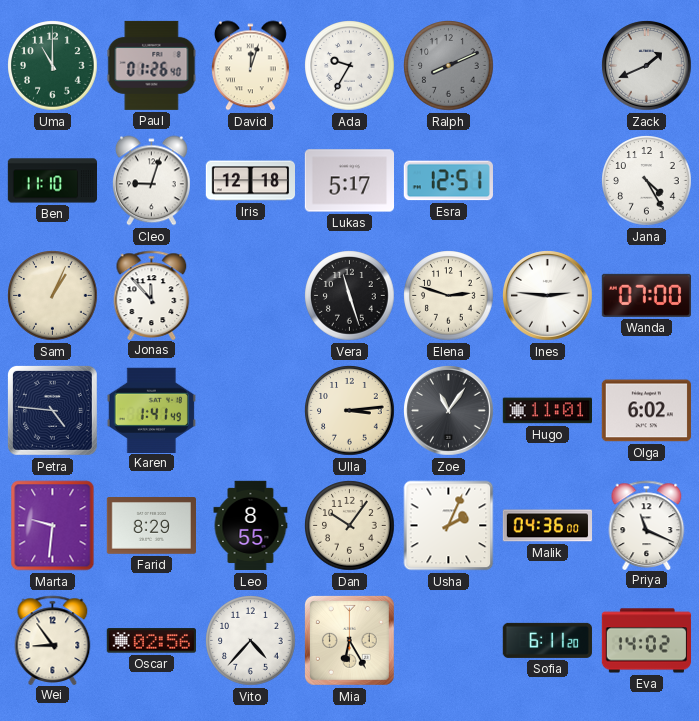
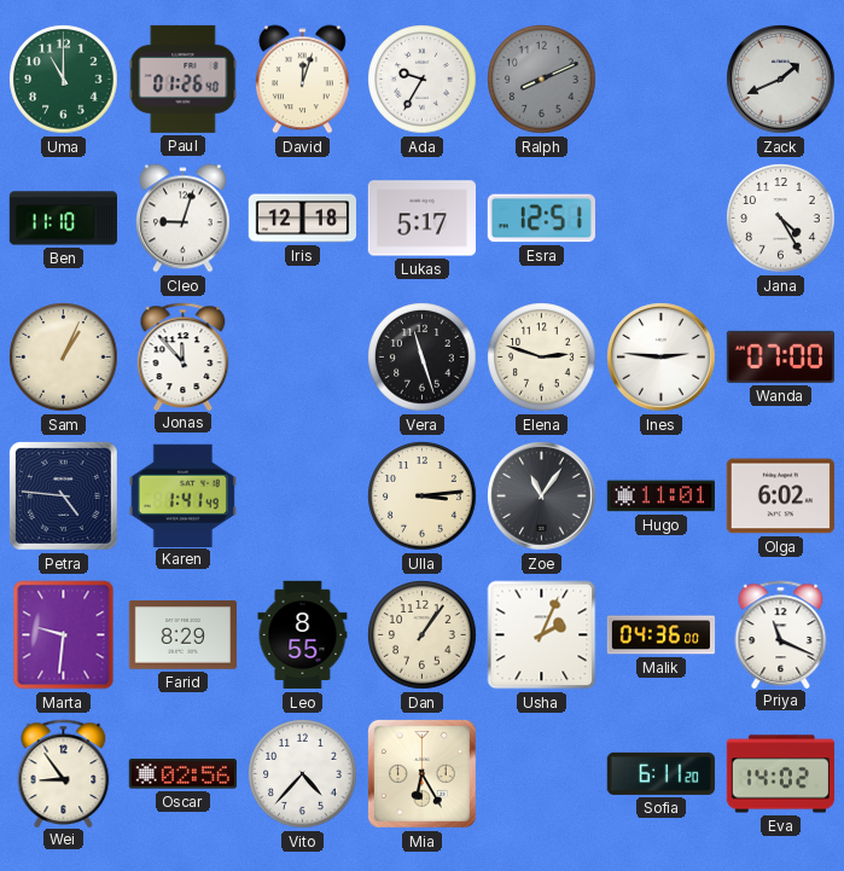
Dan: 10:06 -> 1:06
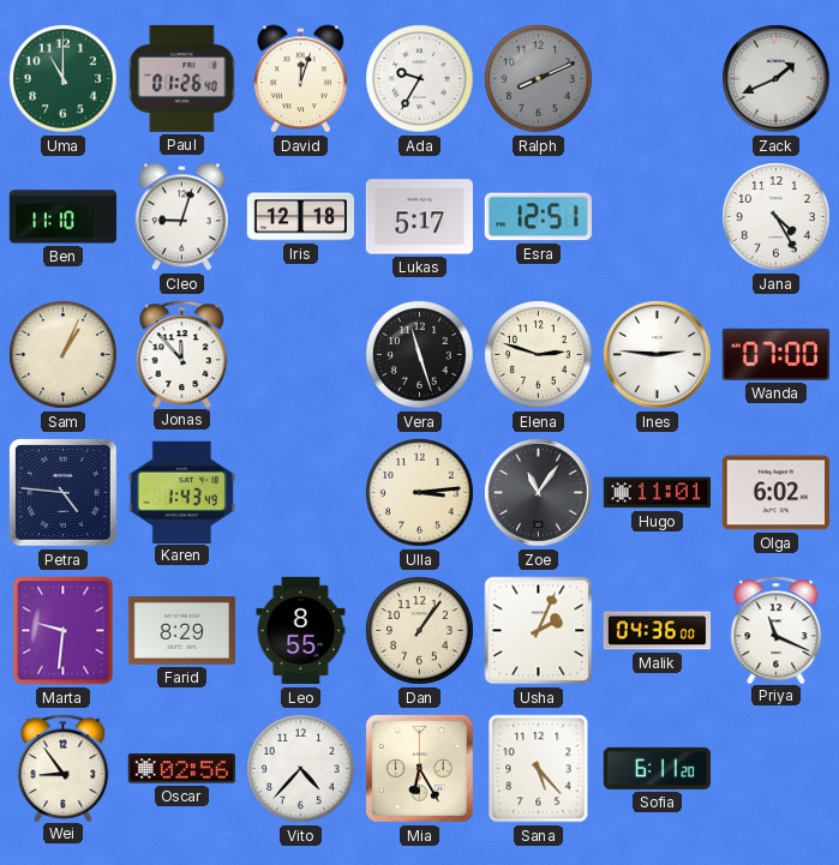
Karen: 1:41 -> 1:43
Sana: none -> 5:23
Eva: 14:02 -> none
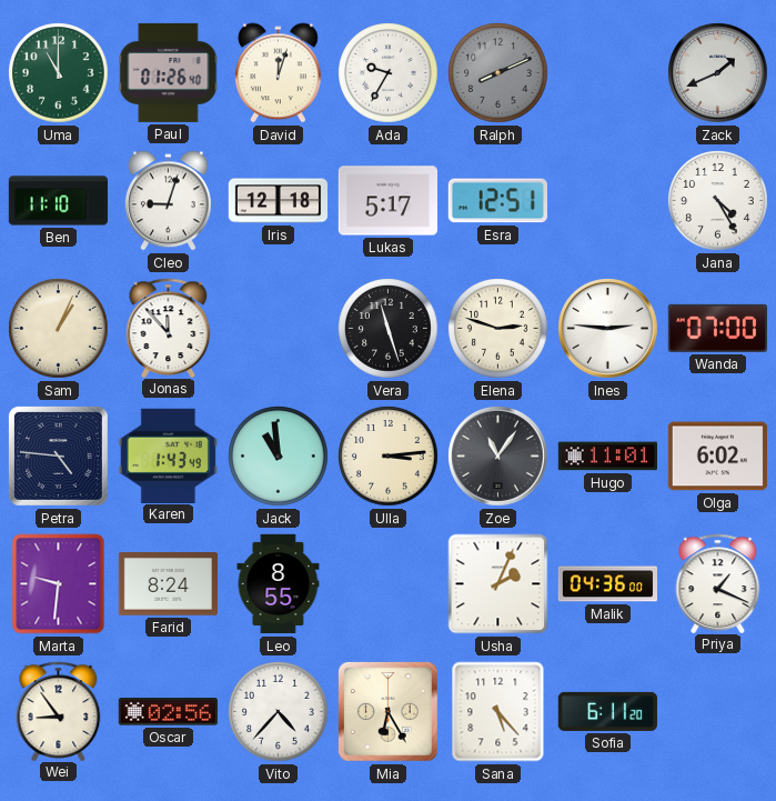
Jack: none -> 10:59
Farid: 8:29 -> 8:24
Dan: 1:06 -> none
Priya: 11:19 -> 1:19
